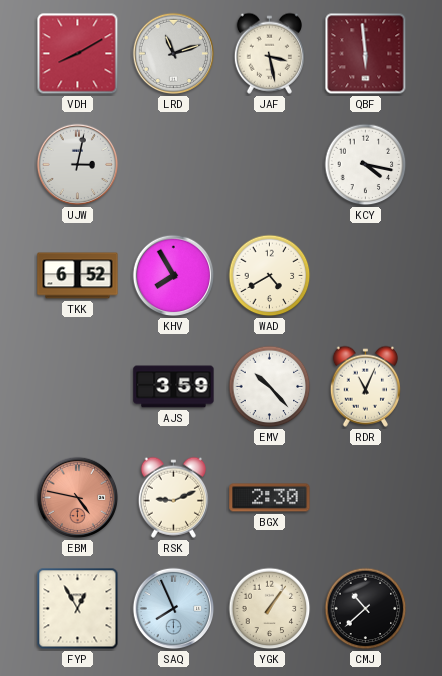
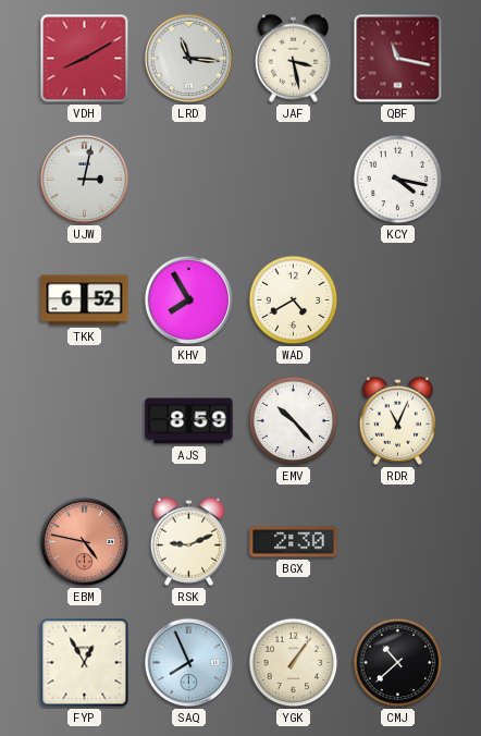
LRD: 11:12 -> 11:16
QBF: 5:59 -> 11:17
AJS: 3:59 -> 8:59
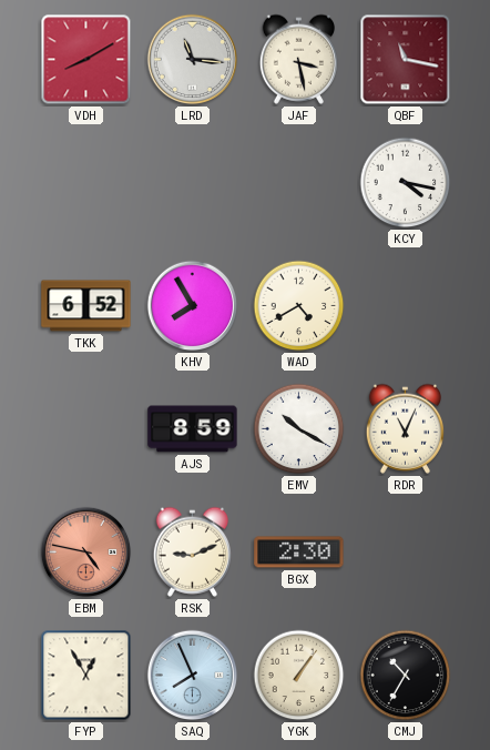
UJW: 3:02 -> none
EMV: 10:23 -> 10:20
CMJ: 10:38 -> 10:35
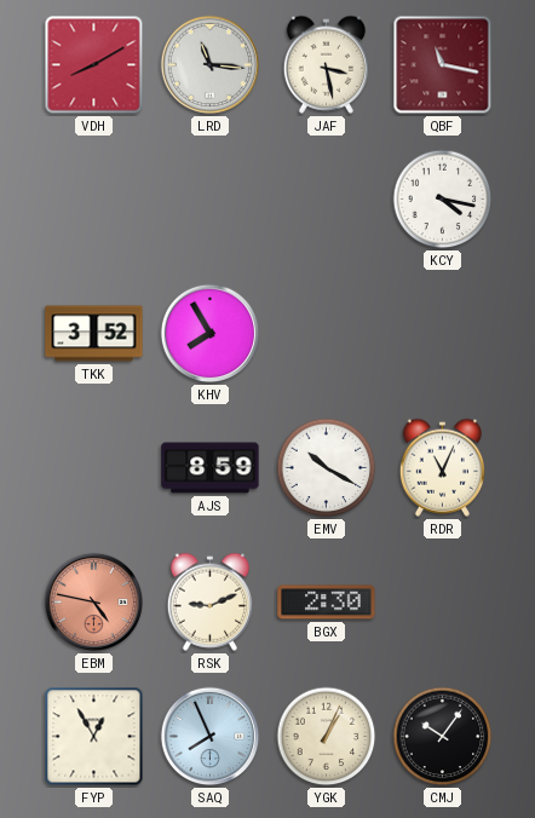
TKK: 6:52 -> 3:52
WAD: 4:40 -> none
YGK: 1:06 -> 1:04
CMJ: 10:35 -> 10:06
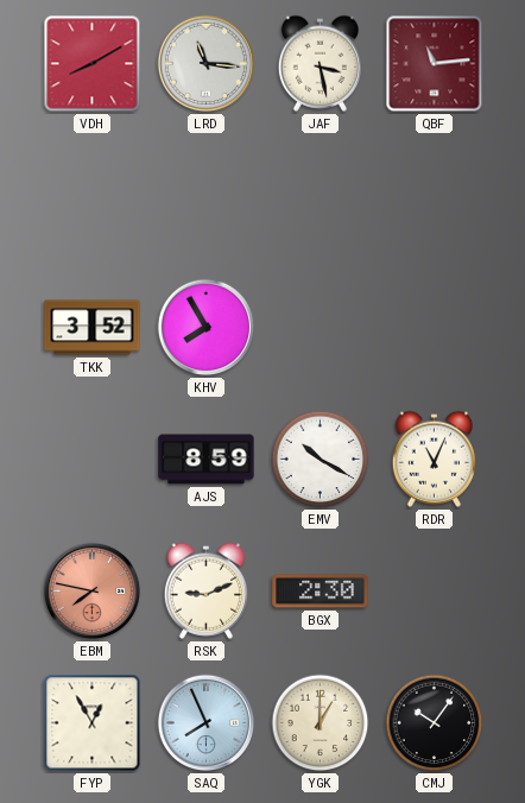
QBF: 11:17 -> 11:14
KCY: 4:17 -> none
EBM: 4:47 -> 7:47
YGK: 1:04 -> 1:00
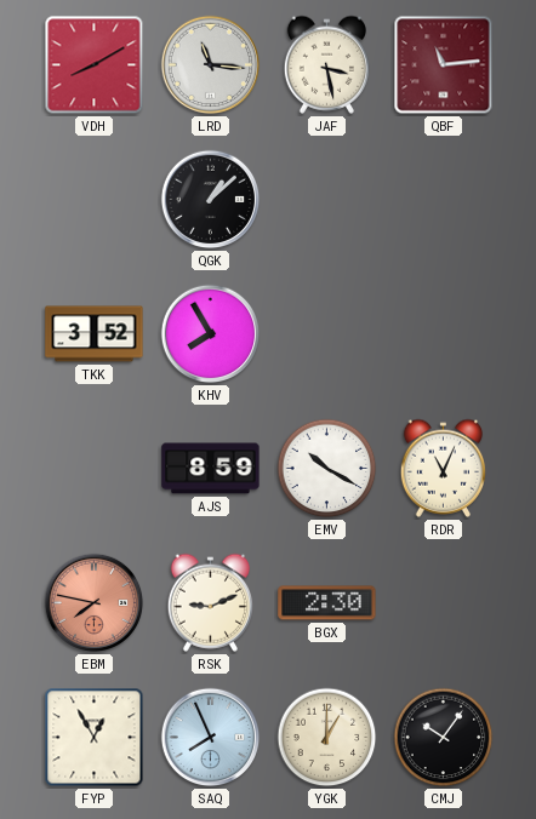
QGK: none -> 1:08
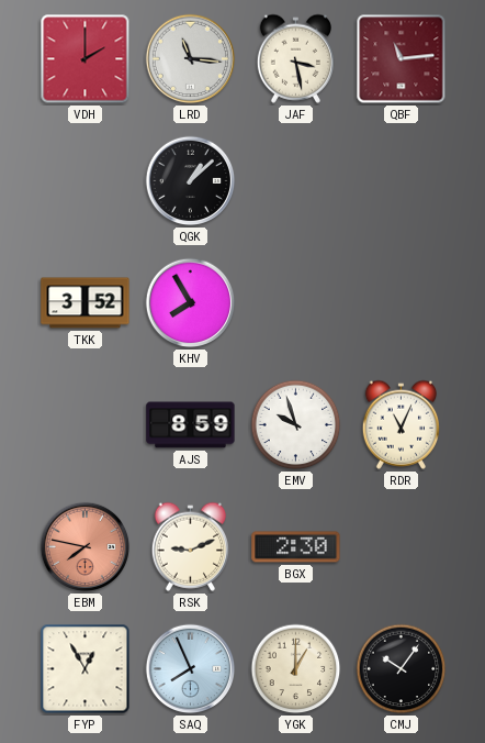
VDH: 8:10 -> 2:00
EMV: 10:20 -> 9:57
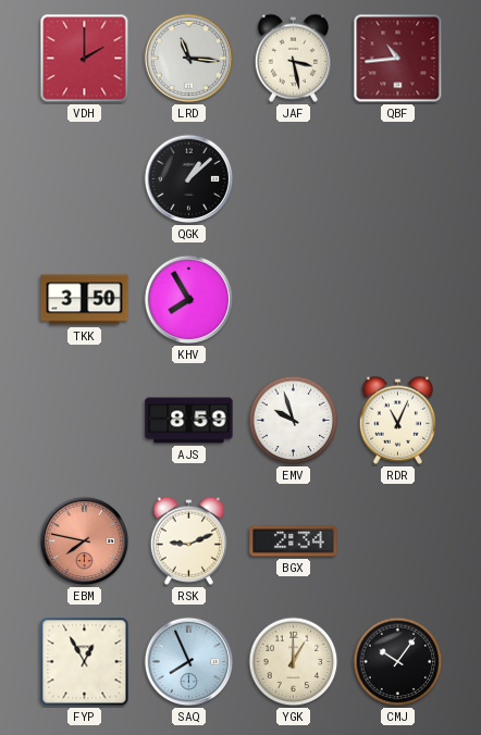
QBF: 11:14 -> 10:44
TKK: 3:52 -> 3:50
BGX: 2:30 -> 2:34
